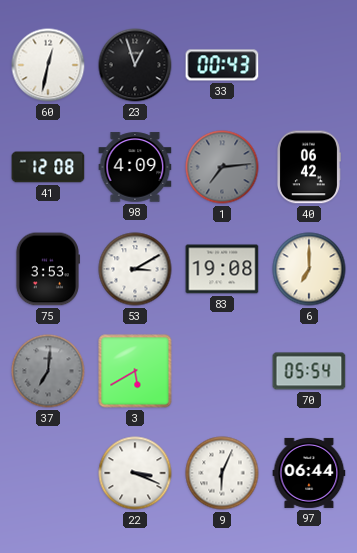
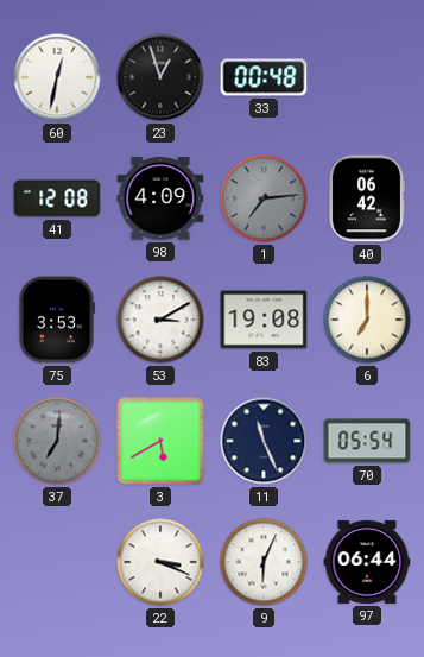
33: 00:43 -> 00:48
11: none -> 11:26
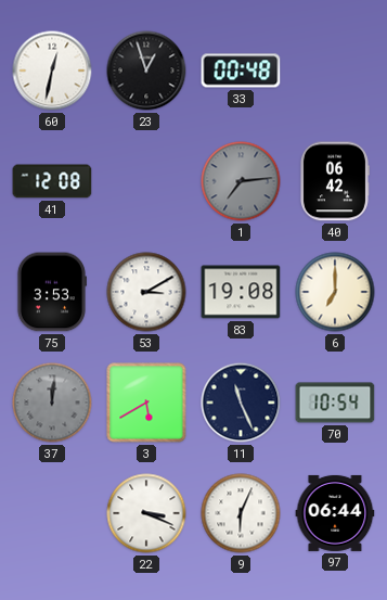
98: 4:09 -> none
37: 7:01 -> 12:01
70: 05:54 -> 10:54
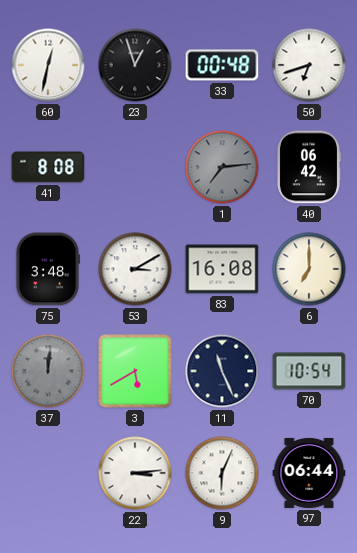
50: none -> 6:42
41: 12:08 -> 8:08
75: 3:53 -> 3:48
83: 19:08 -> 16:08
22: 3:19 -> 3:14
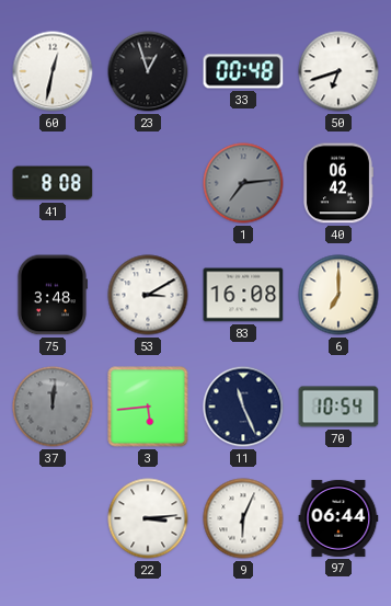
3: 5:40 -> 5:44
